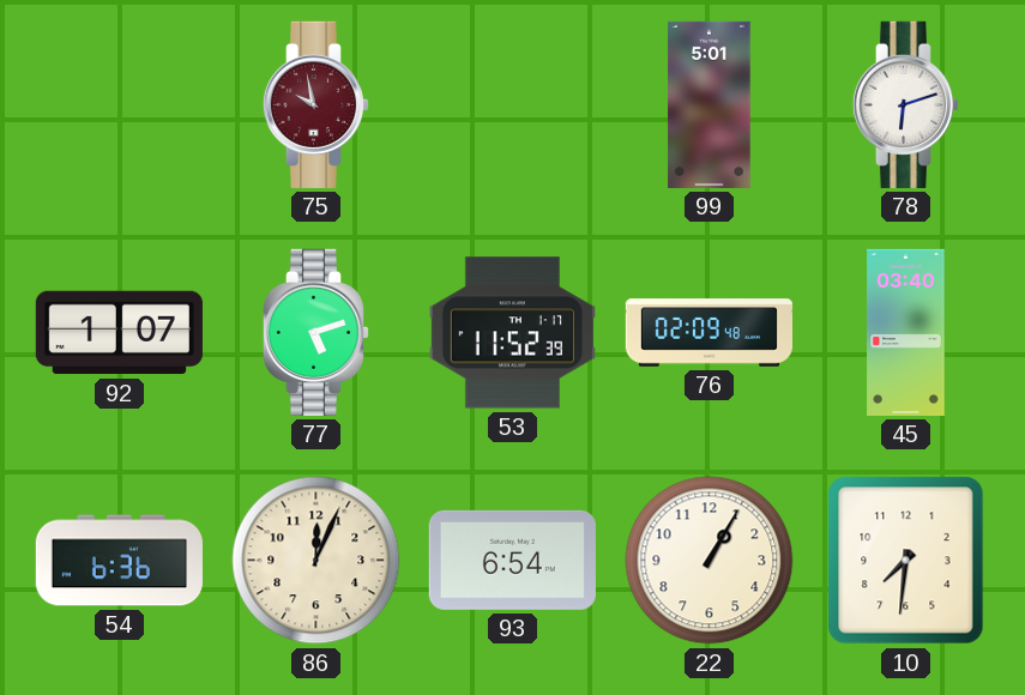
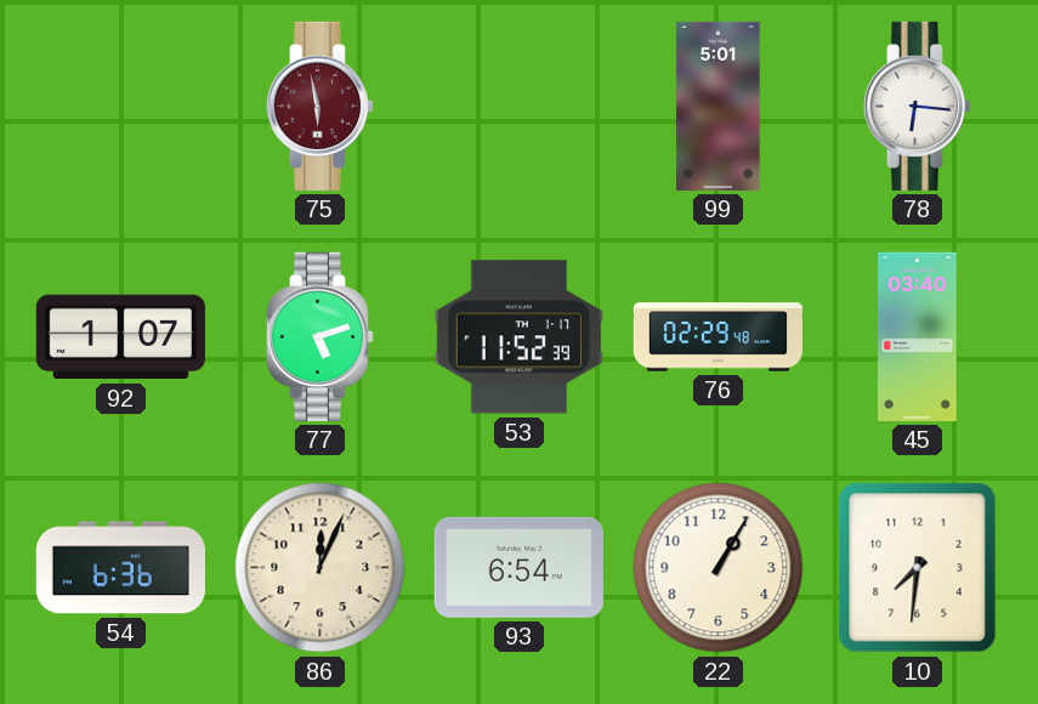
75: 9:58 -> 5:58
78: 6:12 -> 6:16
76: 02:09 -> 02:29
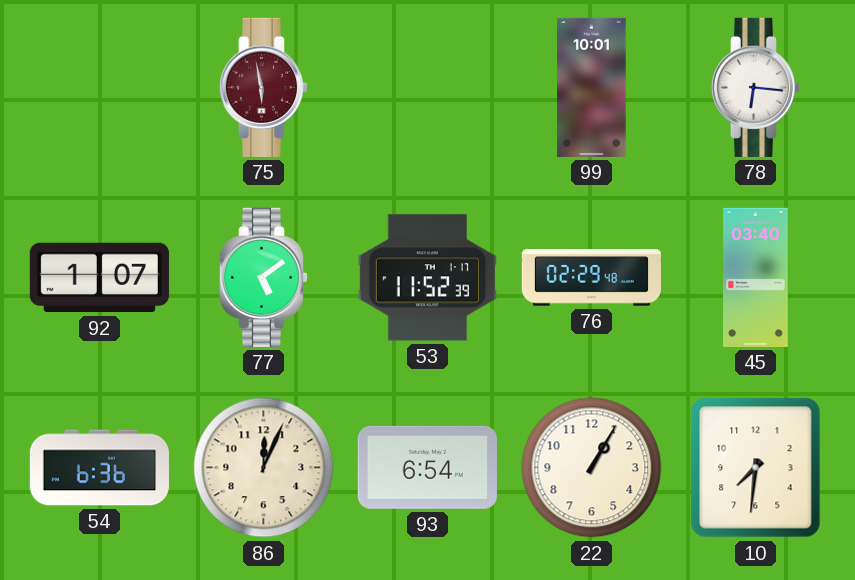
99: 5:01 -> 10:01
77: 5:12 -> 5:09
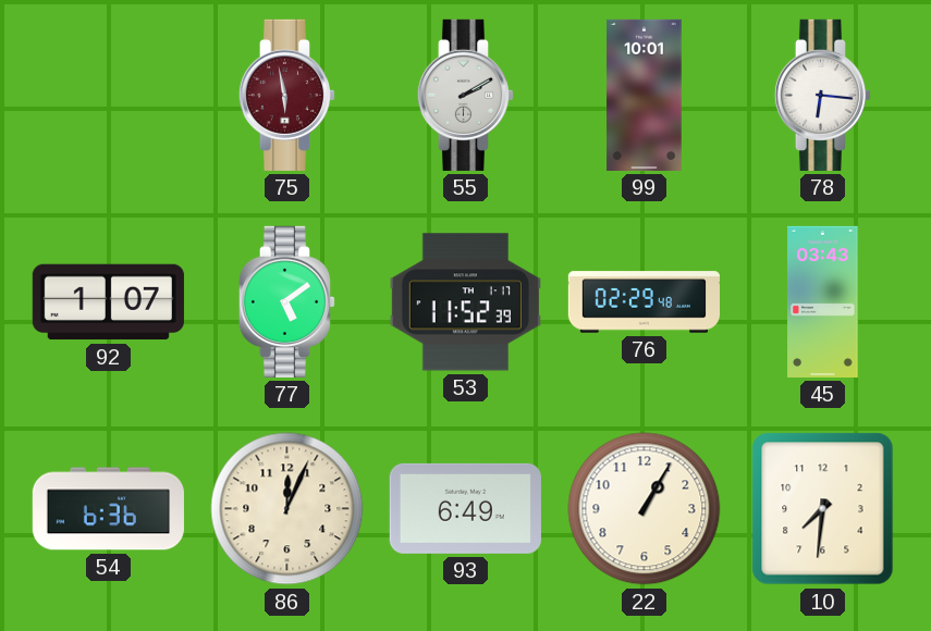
55: none -> 2:10
45: 03:40 -> 03:43
93: 6:54 -> 6:49
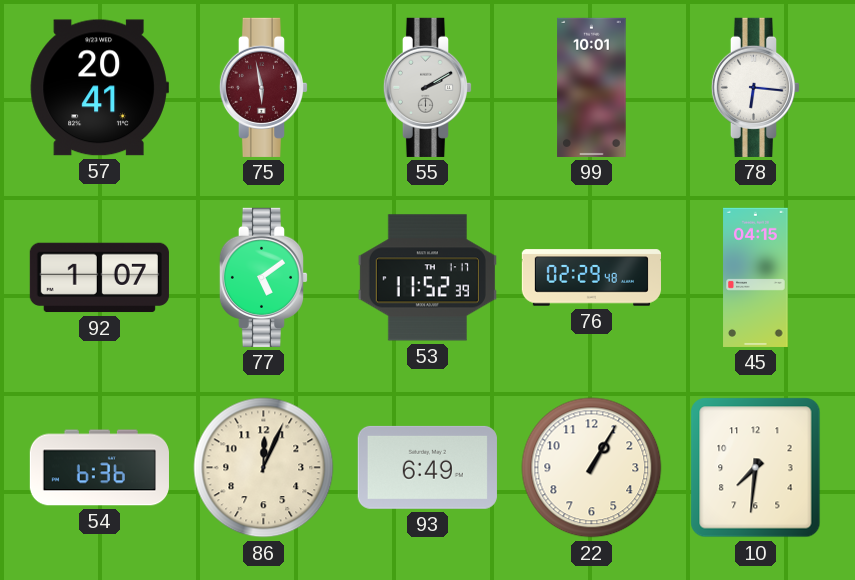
57: none -> 20:41
45: 03:43 -> 04:15
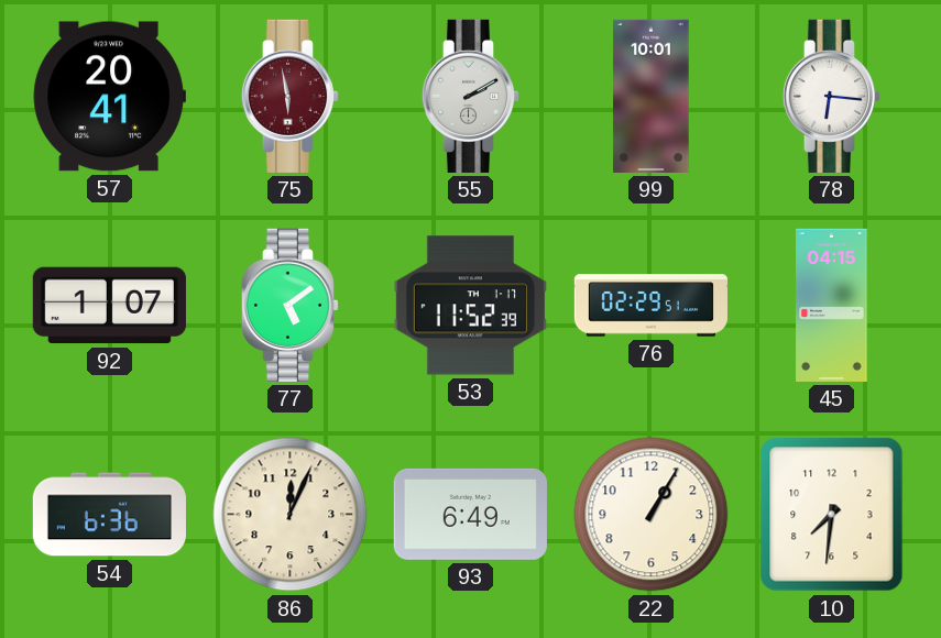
76: 02:29:48 -> 02:29:51
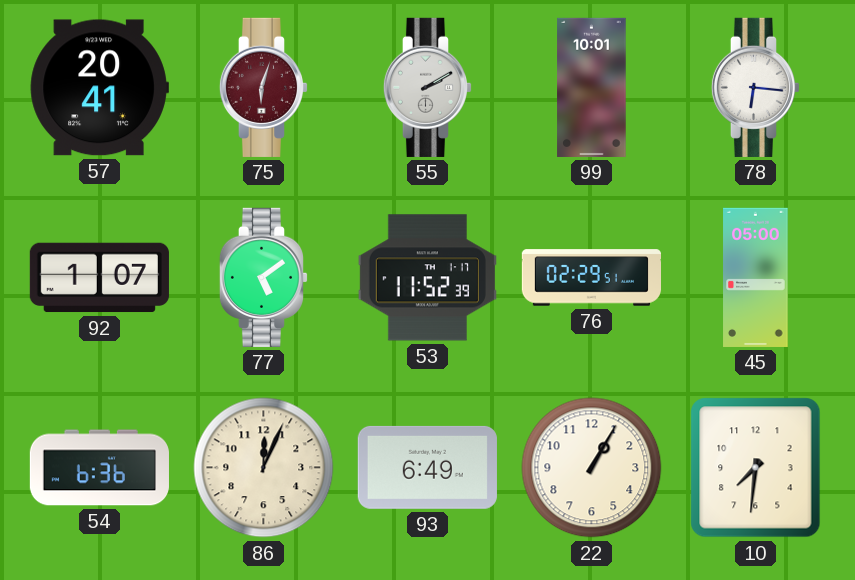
75: 5:58 -> 6:03
45: 04:15 -> 05:00
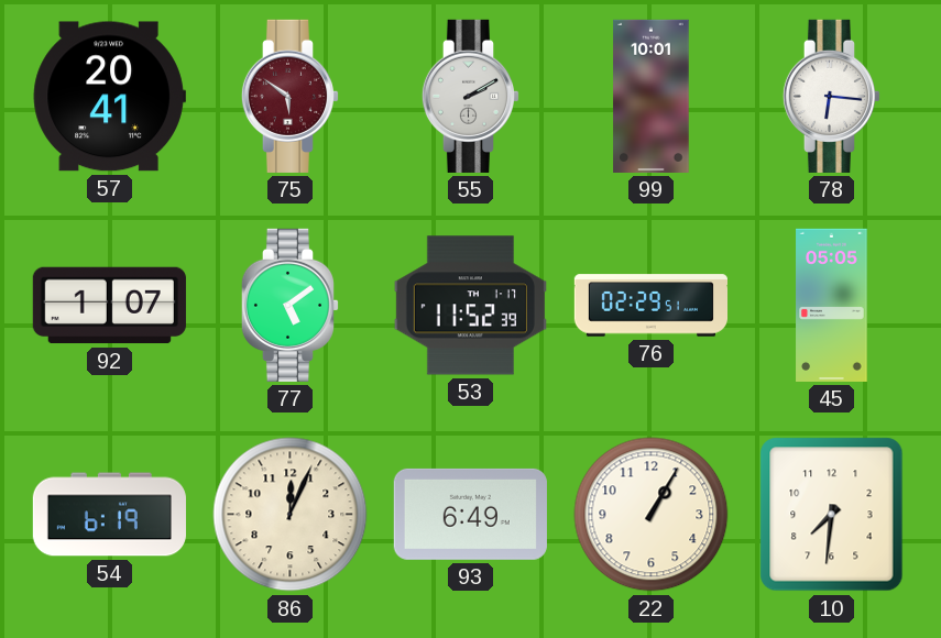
75: 6:03 -> 5:51
45: 05:00 -> 05:05
54: 6:36 -> 6:19
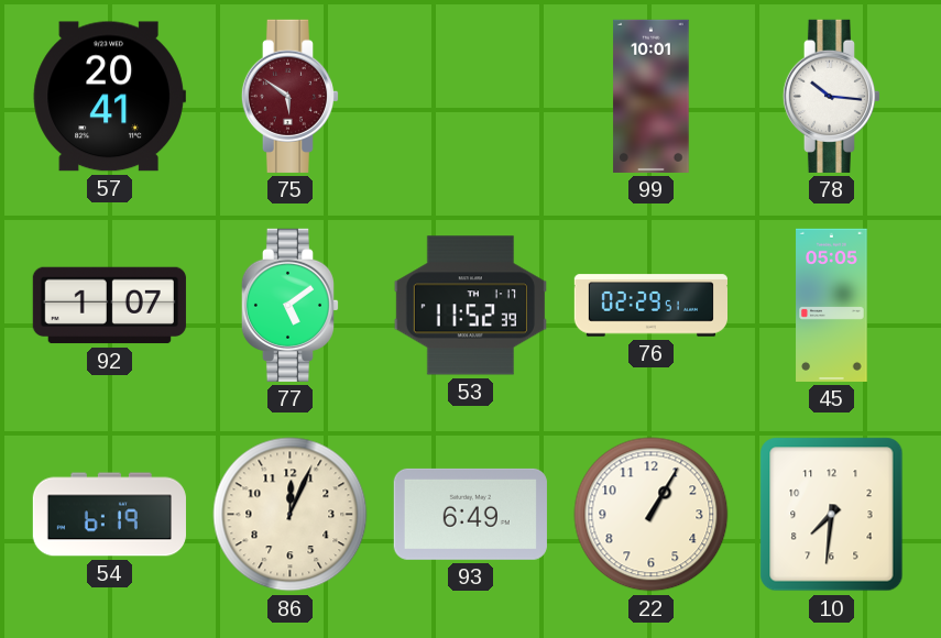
55: 2:10 -> none
78: 6:16 -> 10:16
